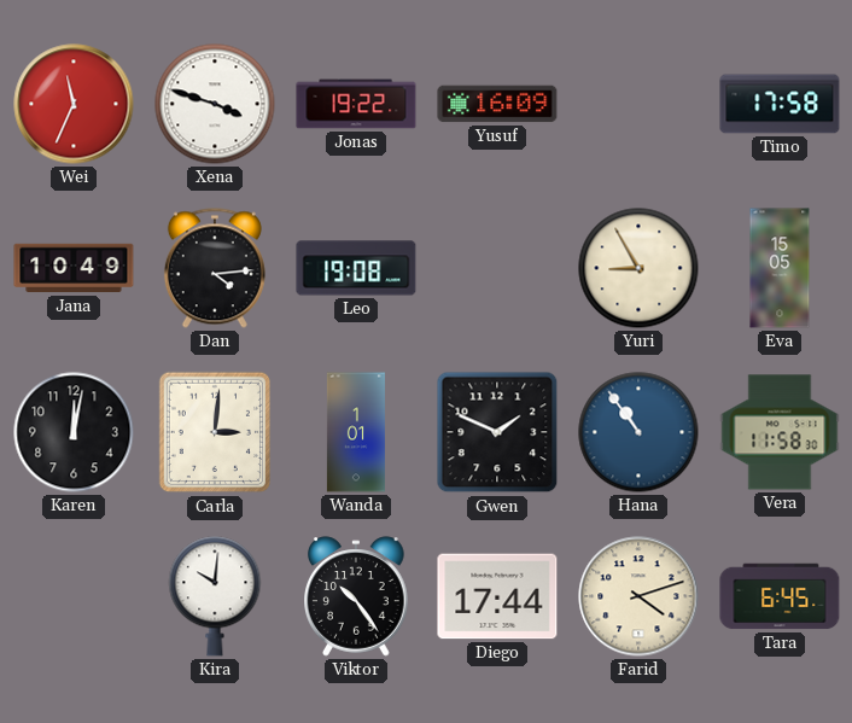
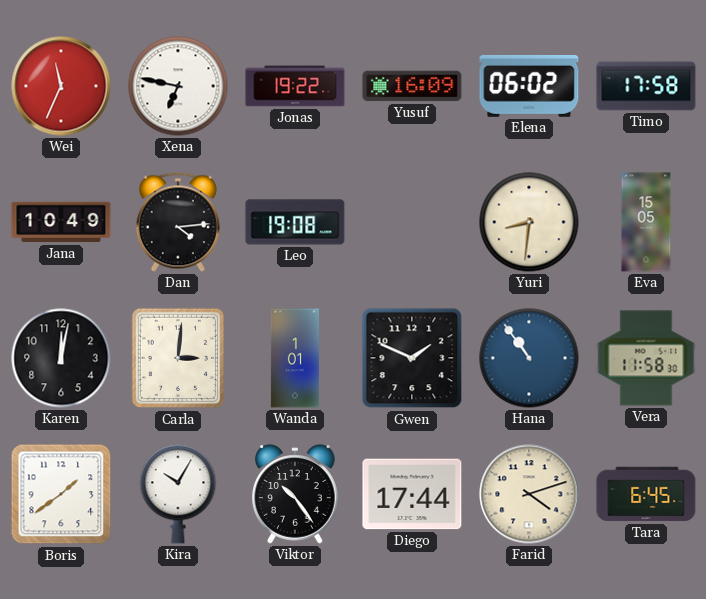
Xena: 3:48 -> 6:47
Elena: none -> 06:02
Yuri: 8:55 -> 8:31
Boris: none -> 1:39
Kira: 10:01 -> 10:05
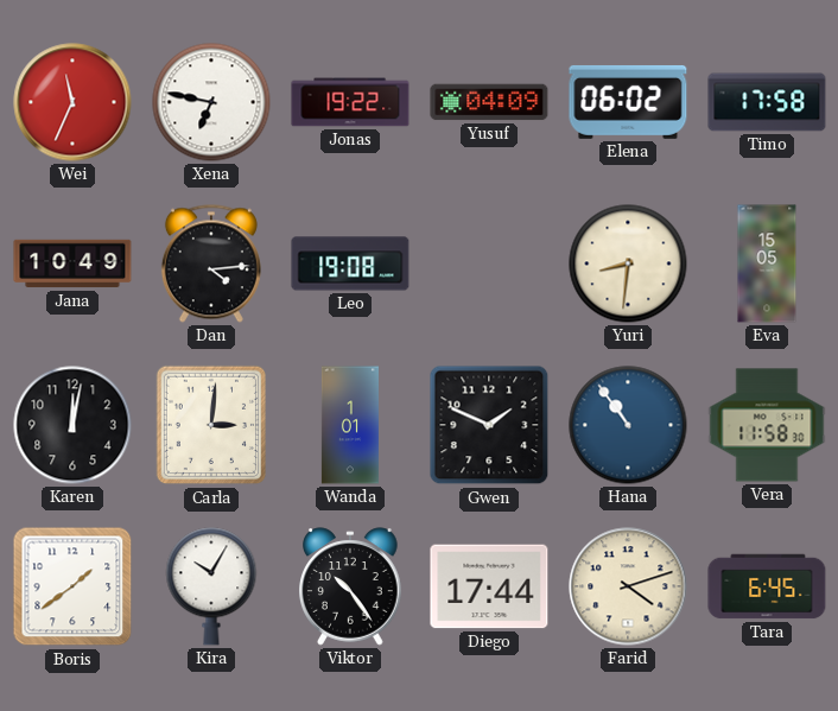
Yusuf: 16:09 -> 04:09
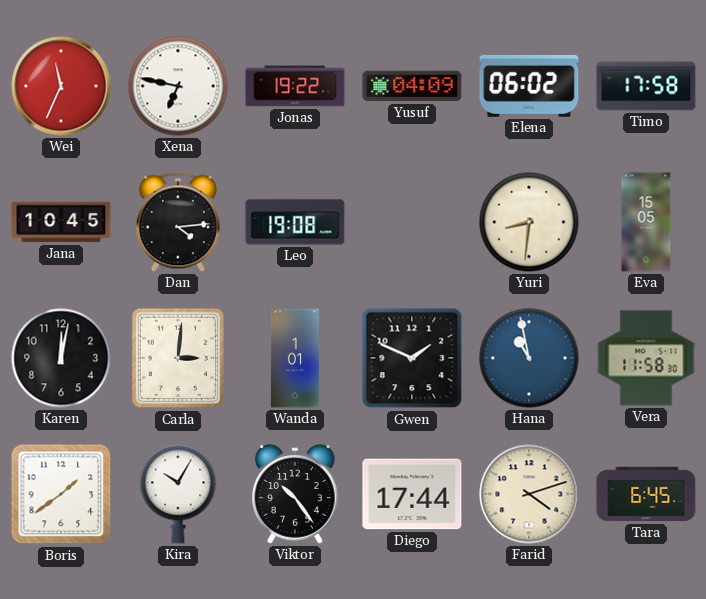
Jana: 10:49 -> 10:45
Hana: 10:54 -> 10:58
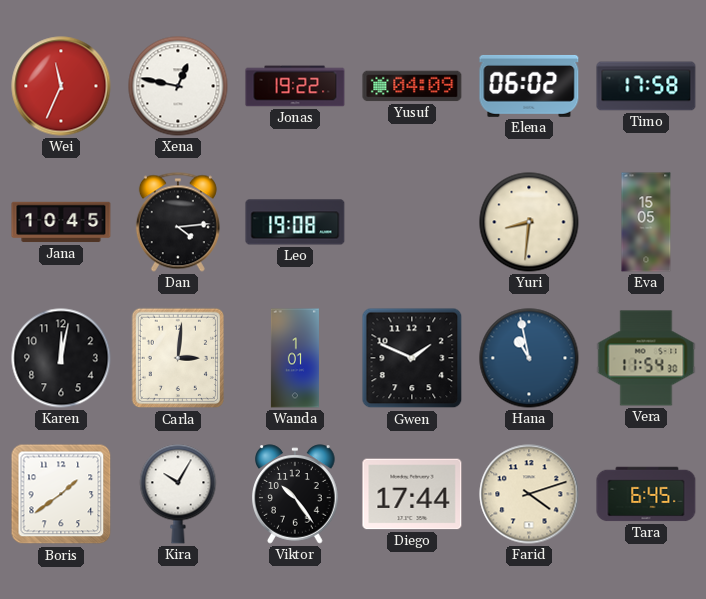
Xena: 6:47 -> 12:47
Vera: 11:58 -> 11:54
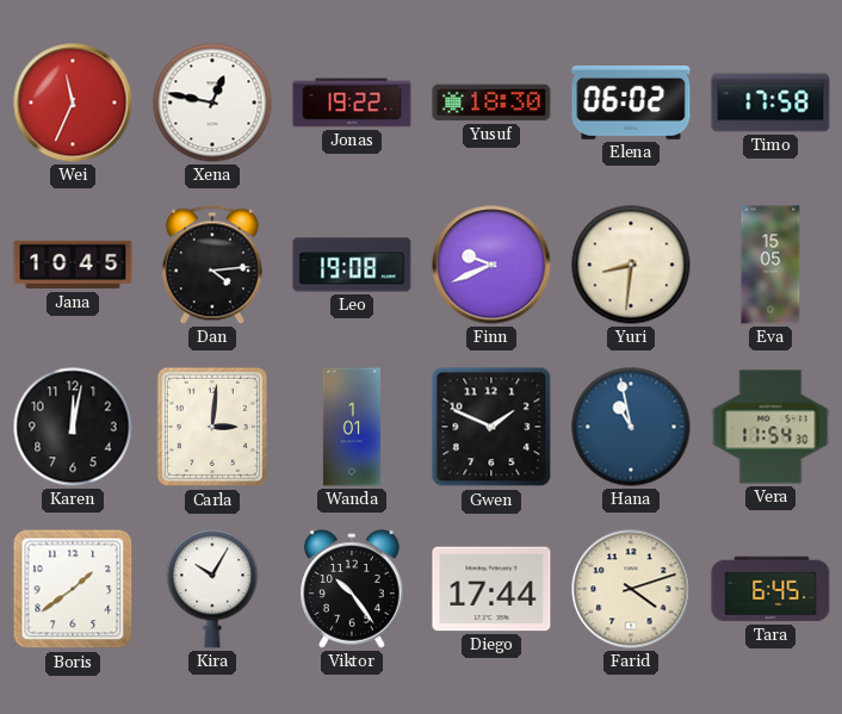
Yusuf: 04:09 -> 18:30
Finn: none -> 9:41
